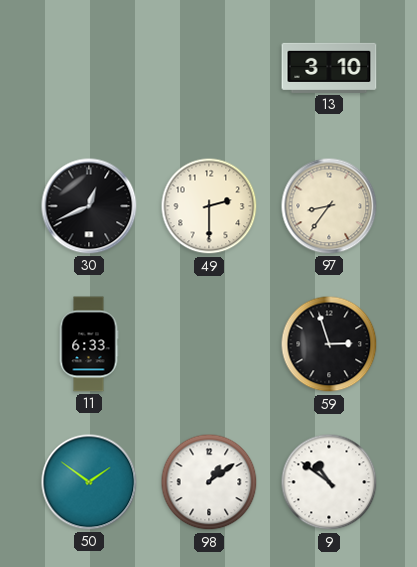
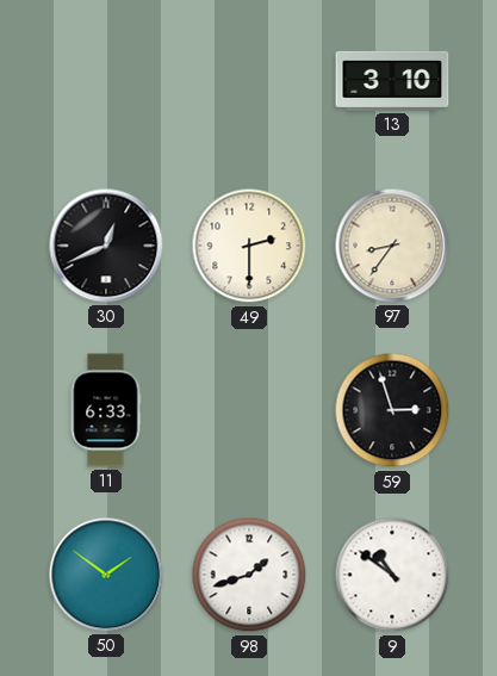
98: 1:09 -> 1:42
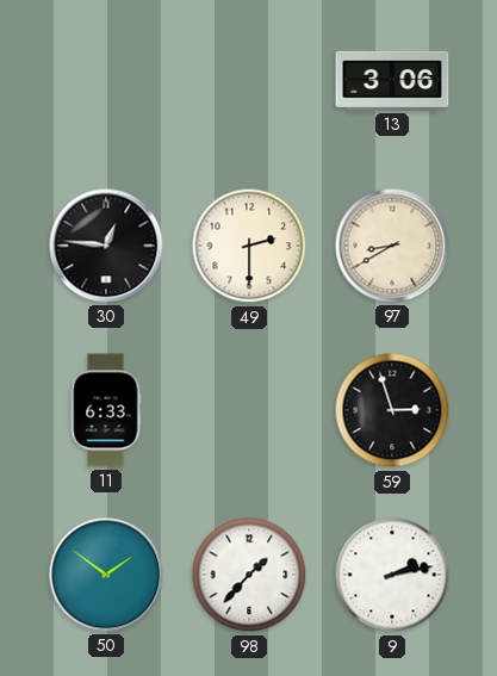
13: 3:10 -> 3:06
30: 12:41 -> 12:46
97: 8:36 -> 8:40
98: 1:42 -> 1:37
9: 10:51 -> 2:13
